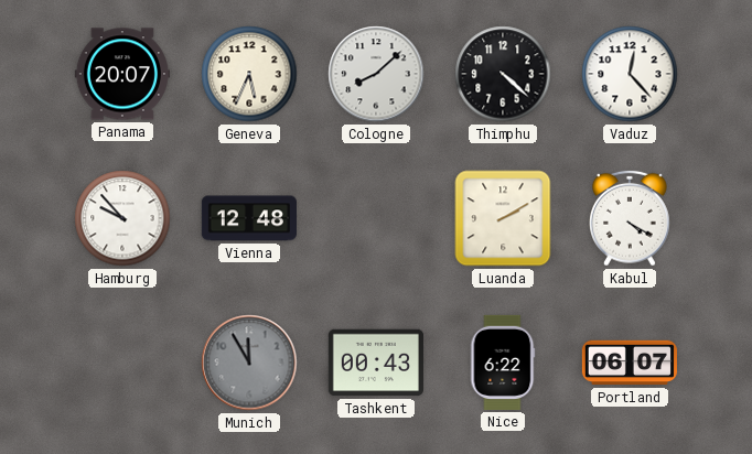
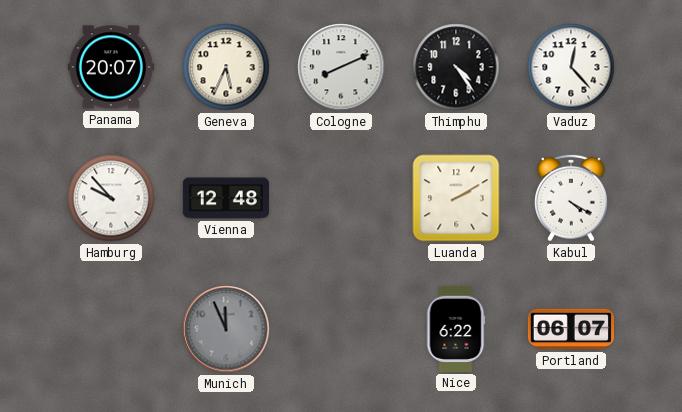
Cologne: 8:08 -> 8:11
Thimphu: 4:22 -> 4:24
Munich: 11:55 -> 11:56
Tashkent: 00:43 -> none
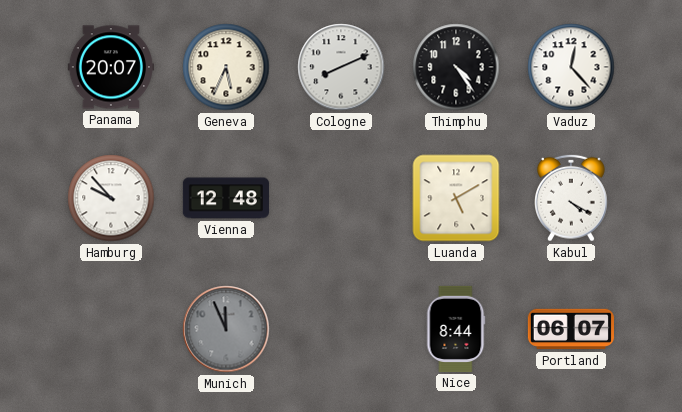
Luanda: 2:10 -> 5:10
Nice: 6:22 -> 8:44
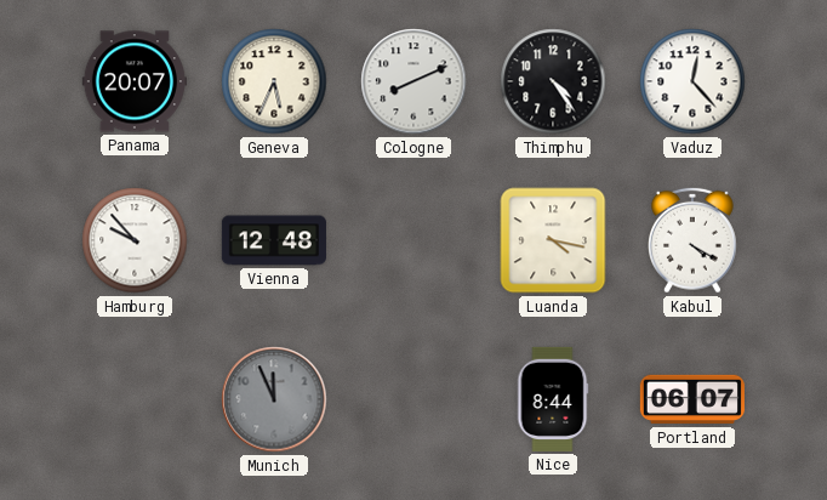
Luanda: 5:10 -> 4:17
